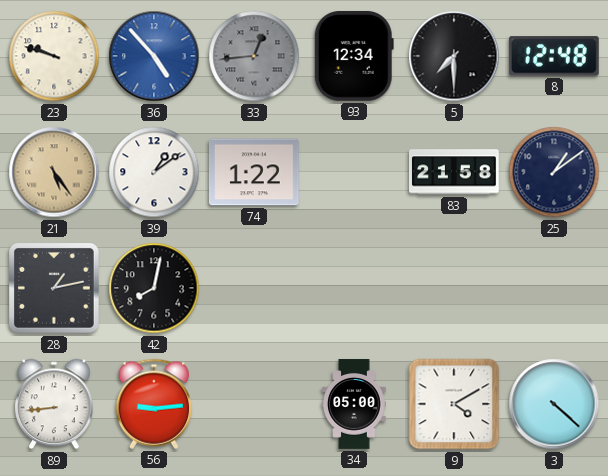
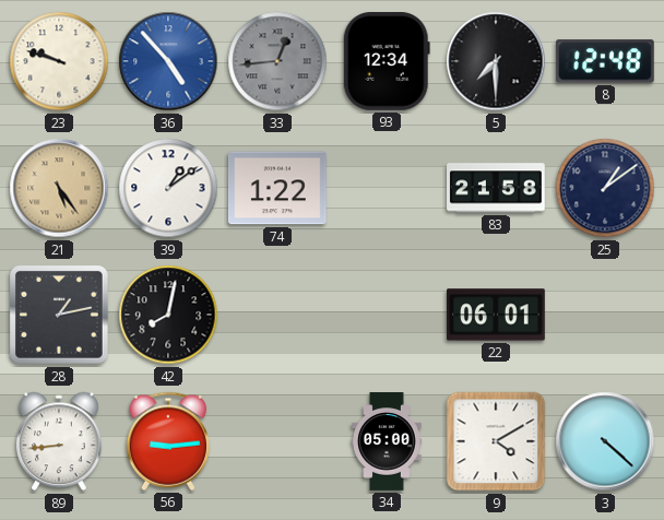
22: none -> 06:01
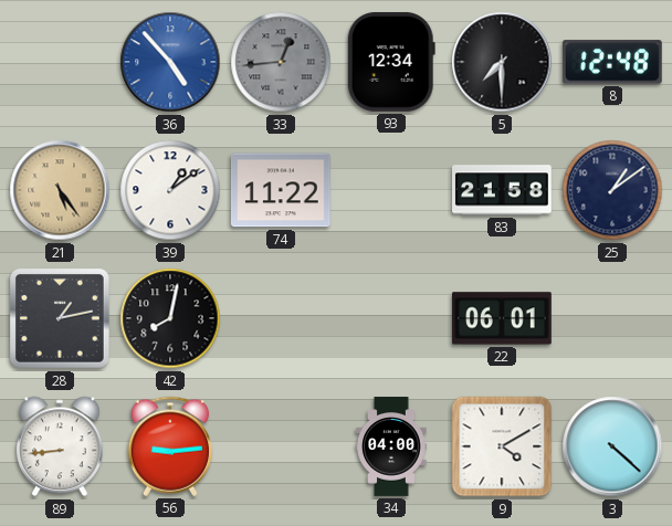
23: 9:48 -> none
74: 1:22 -> 11:22
34: 05:00 -> 04:00
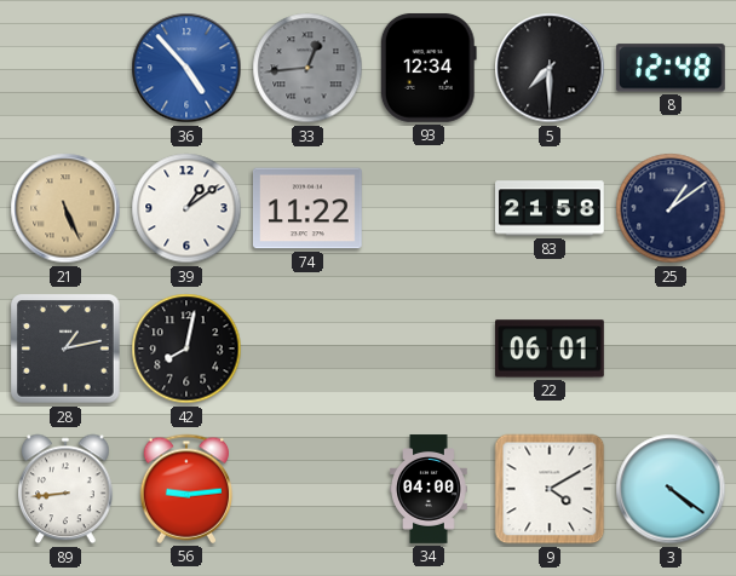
21: 5:24 -> 5:26
3: 4:22 -> 4:21
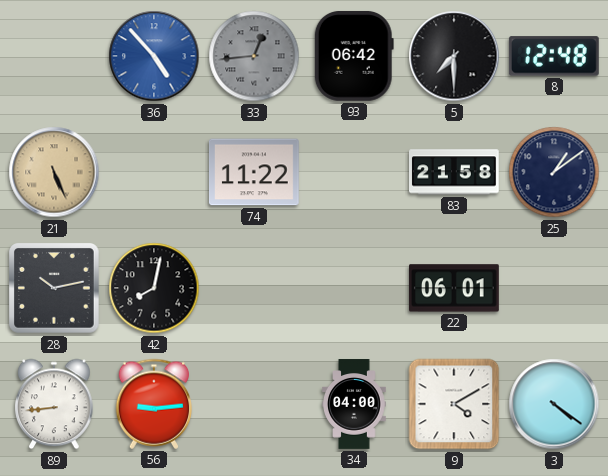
93: 12:34 -> 06:42
39: 1:09 -> none
28: 1:13 -> 10:13
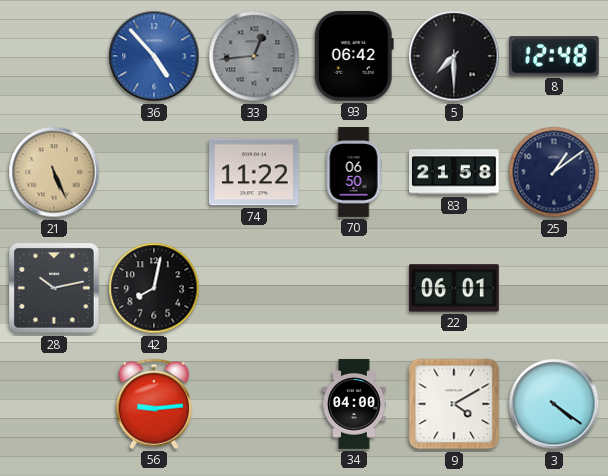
70: none -> 06:50
89: 8:44 -> none
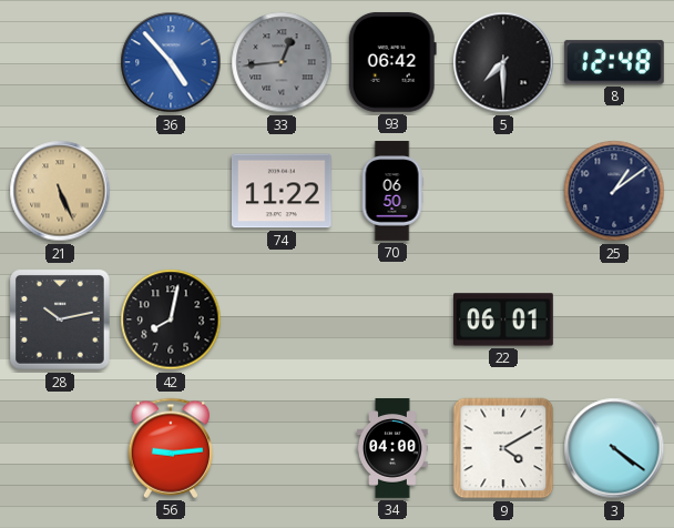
83: 21:58 -> none
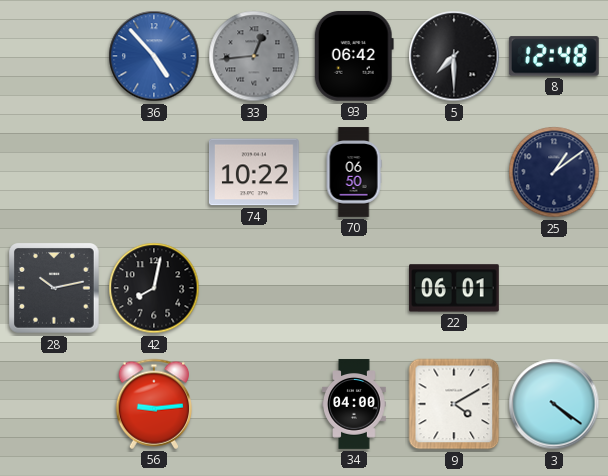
21: 5:26 -> none
74: 11:22 -> 10:22
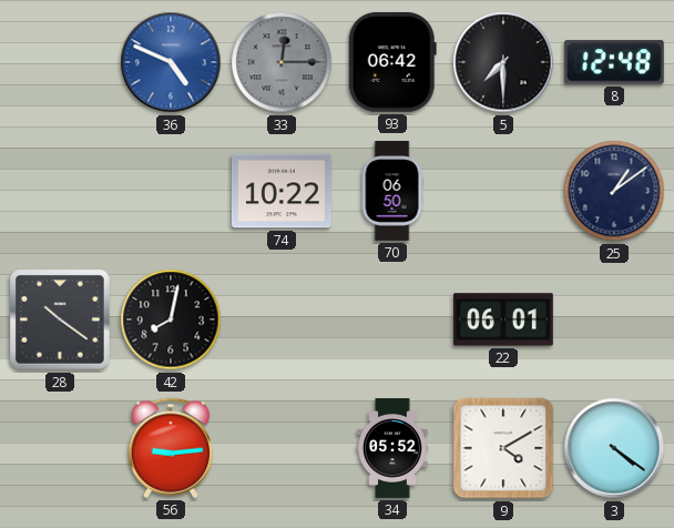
36: 4:53 -> 4:49
33: 12:44 -> 12:15
28: 10:13 -> 10:21
34: 04:00 -> 05:52
